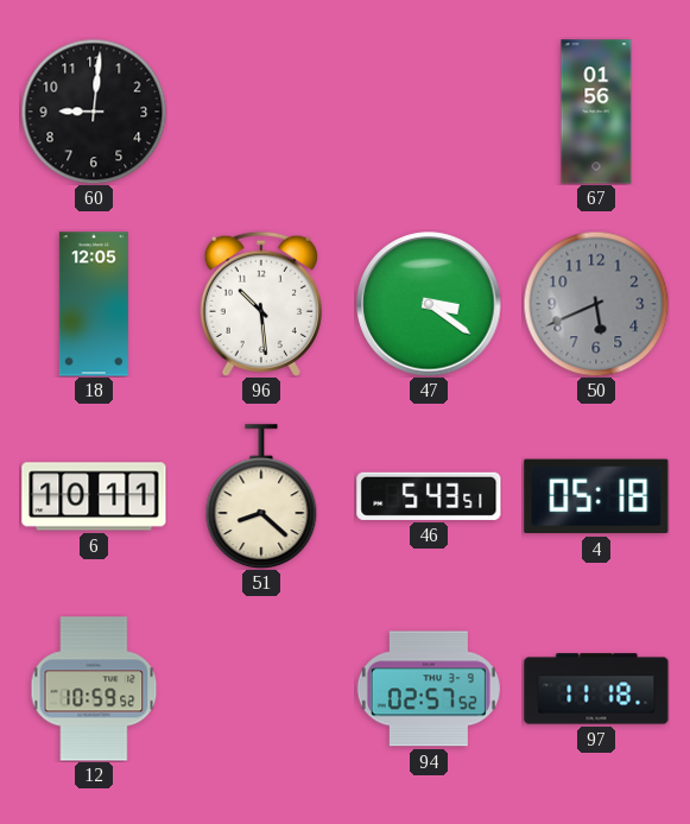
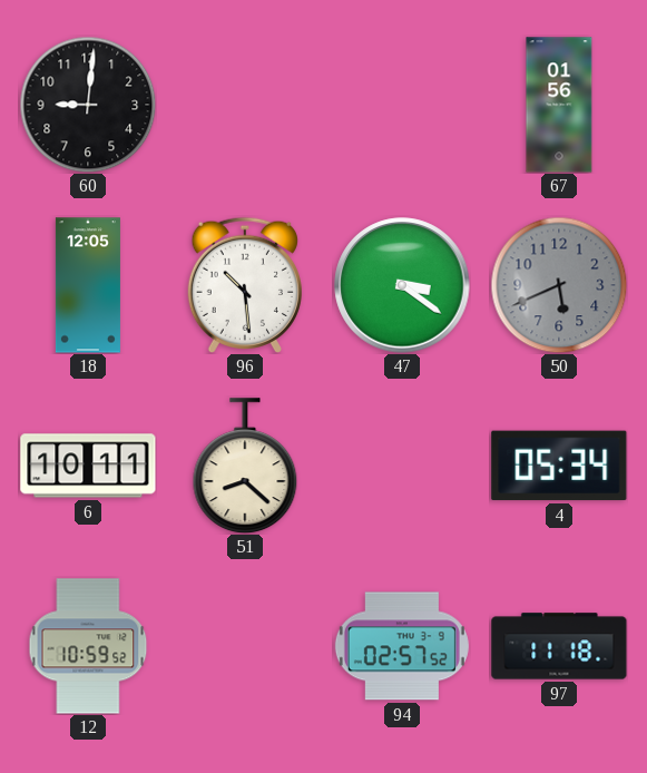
46: 5:43 -> none
4: 05:18 -> 05:34
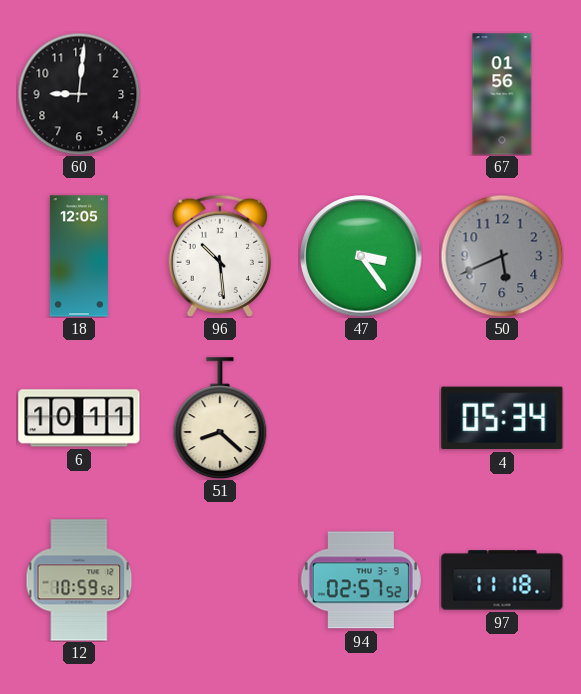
47: 3:21 -> 3:24
